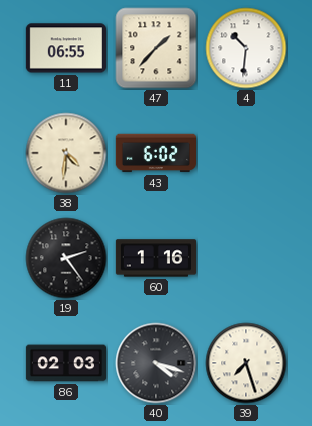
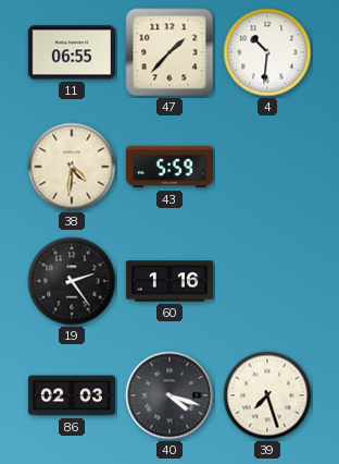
43: 6:02 -> 5:59
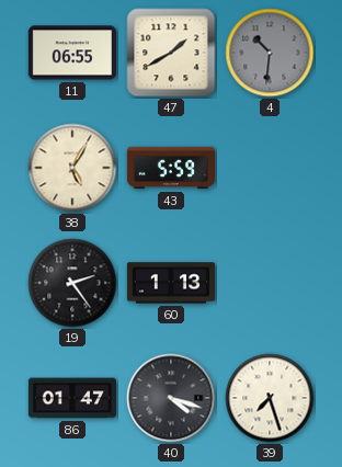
47: 1:37 -> 1:40
4 dial: white -> grey
38: 4:31 -> 5:05
60: 1:16 -> 1:13
86: 02:03 -> 01:47
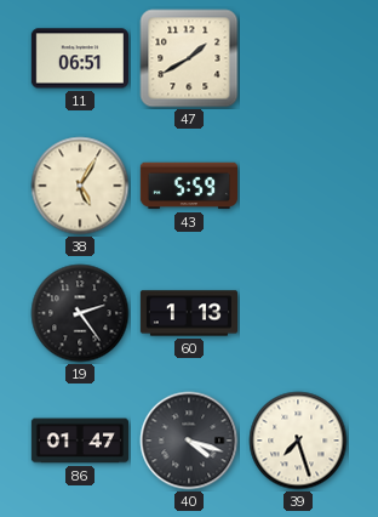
11: 06:55 -> 06:51
4: 10:31 -> none
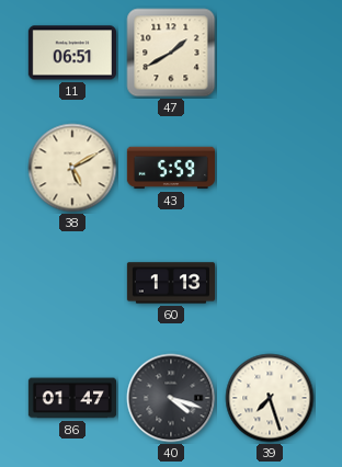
38: 5:05 -> 5:10
19: 2:24 -> none
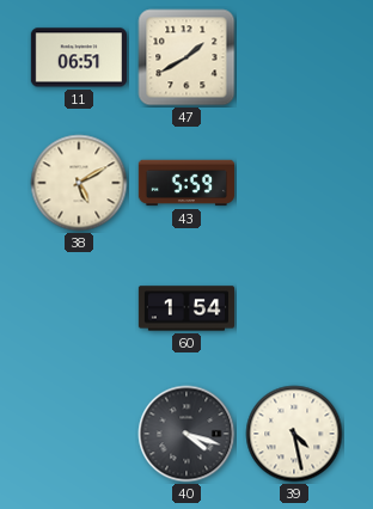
60: 1:13 -> 1:54
86: 01:47 -> none
39: 7:27 -> 4:28
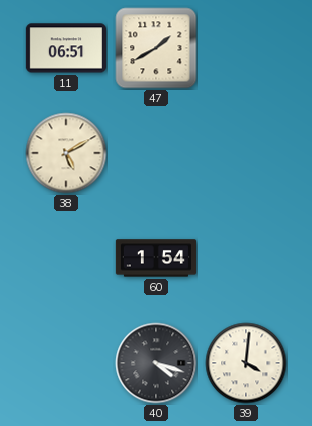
43: 5:59 -> none
39: 4:28 -> 4:01
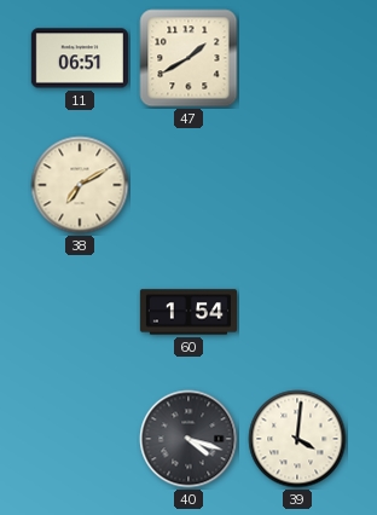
38: 5:10 -> 7:10
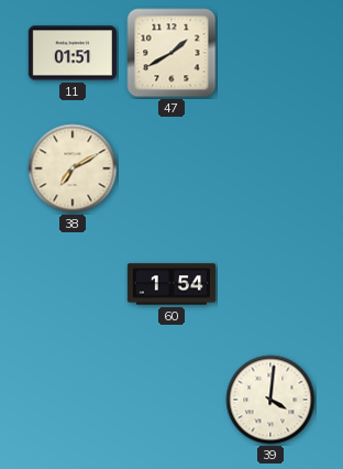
11: 06:51 -> 01:51
40: 4:18 -> none
